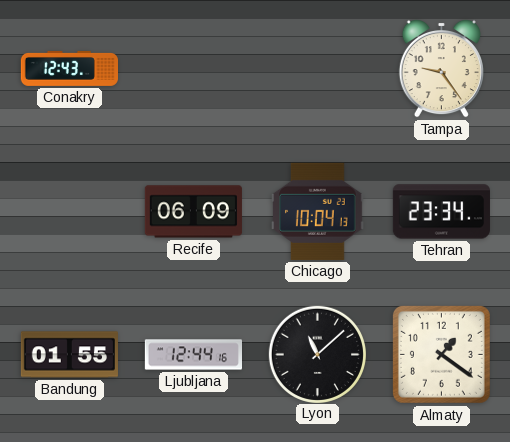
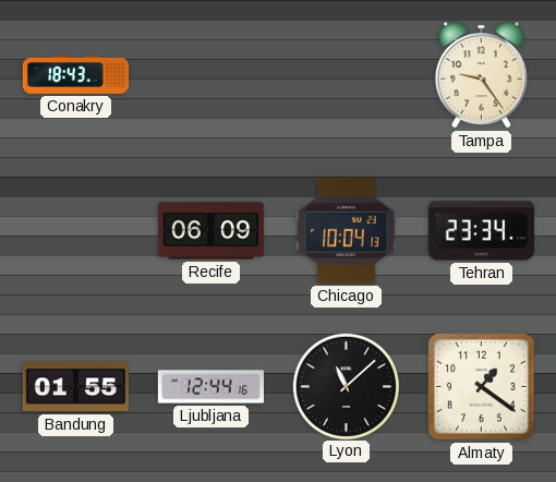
Conakry: 12:43 -> 18:43
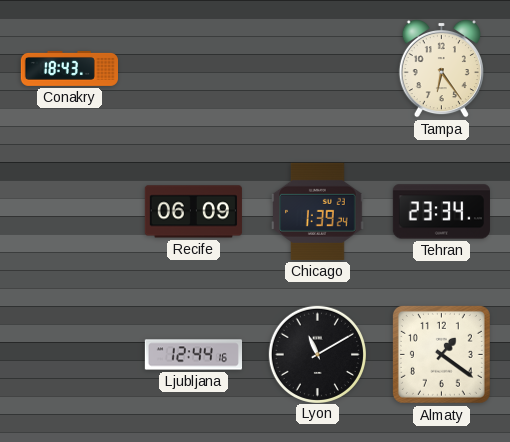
Tampa: 9:24 -> 6:24
Chicago: 10:04 -> 1:39
Bandung: 01:55 -> none
Lyon: 11:08 -> 11:10
